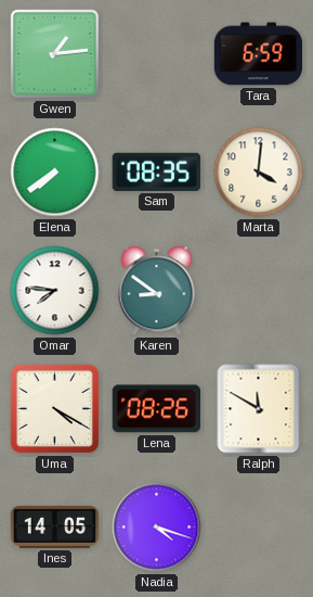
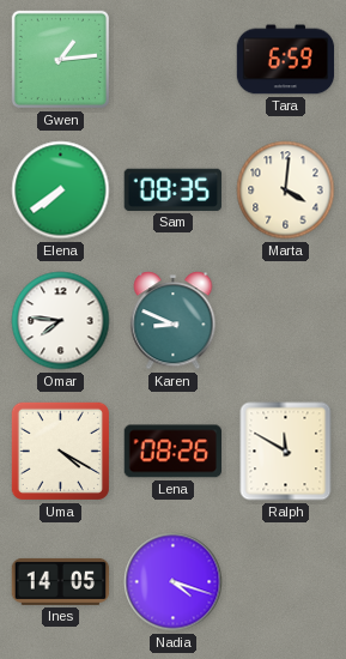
Karen: 8:51 -> 8:49
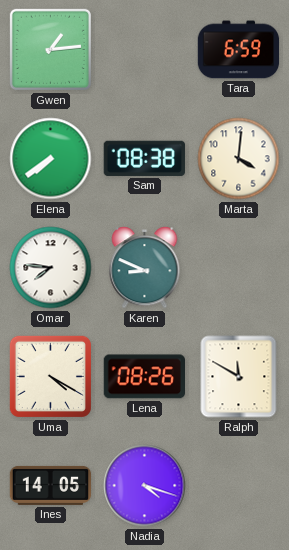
Sam: 08:35 -> 08:38
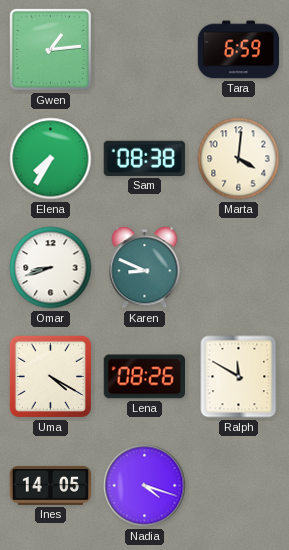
Elena: 7:39 -> 7:35
Omar: 7:46 -> 8:42
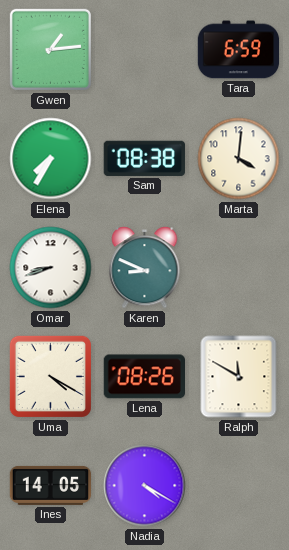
Nadia: 4:18 -> 4:20
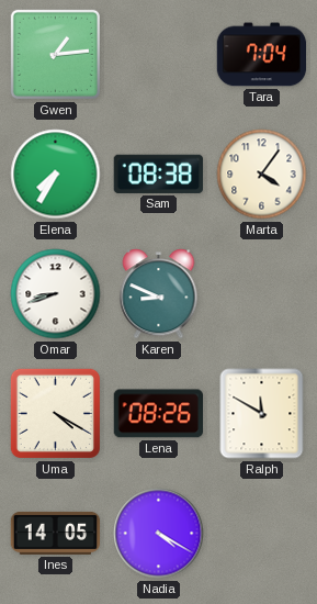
Tara: 6:59 -> 7:04
Marta: 4:01 -> 4:06
